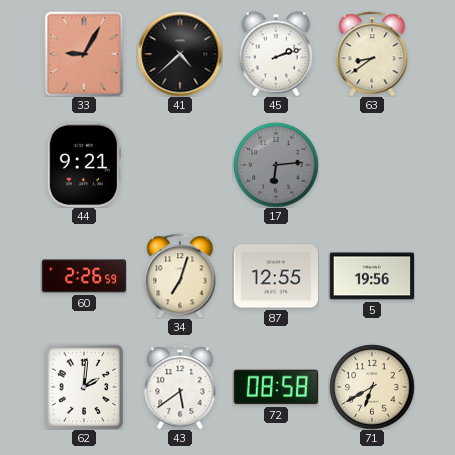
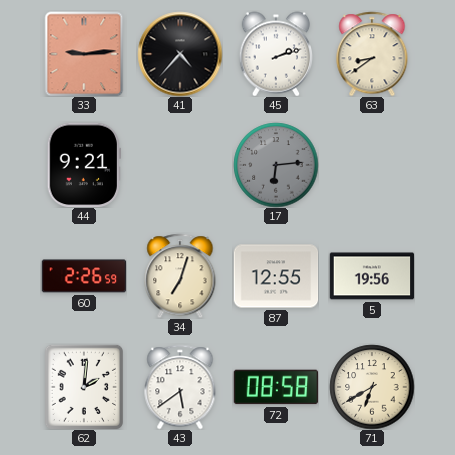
33: 9:05 -> 9:14
41: 4:38 -> 4:37
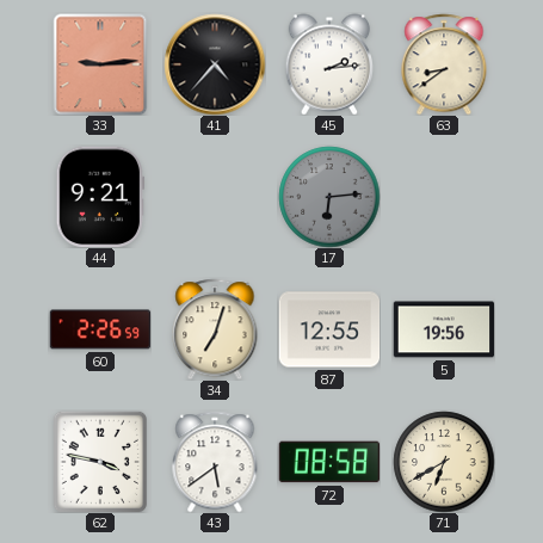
45: 2:12 -> 2:14
62: 2:01 -> 3:47
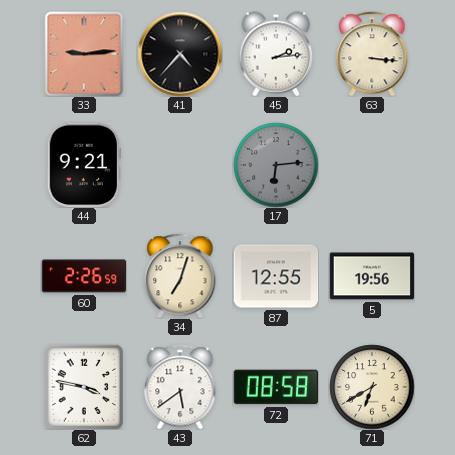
63: 8:39 -> 3:16
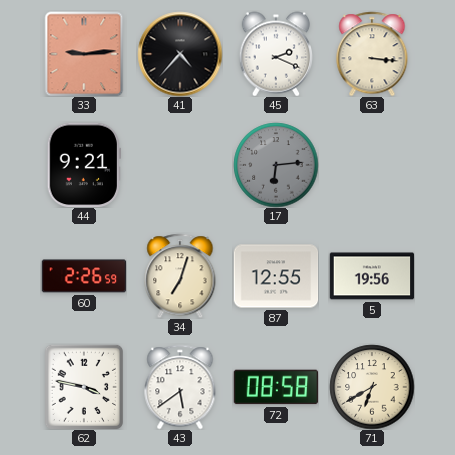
45: 2:14 -> 2:19
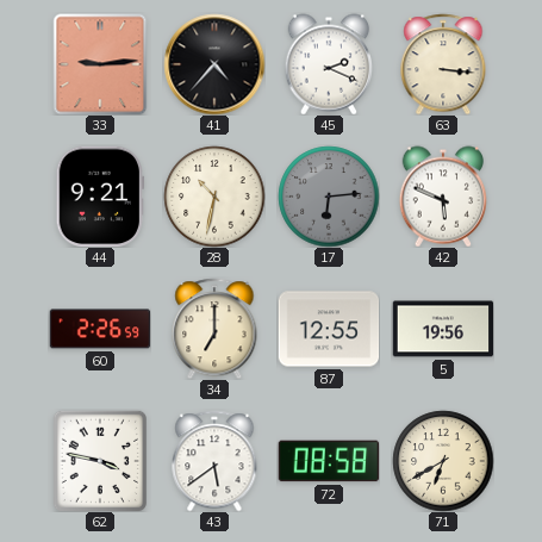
28: none -> 10:32
42: none -> 5:49
34: 7:03 -> 7:00
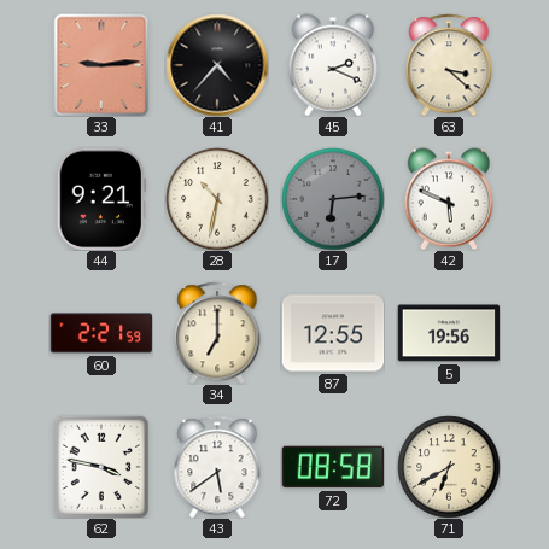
63: 3:16 -> 3:22
60: 2:26 -> 2:21
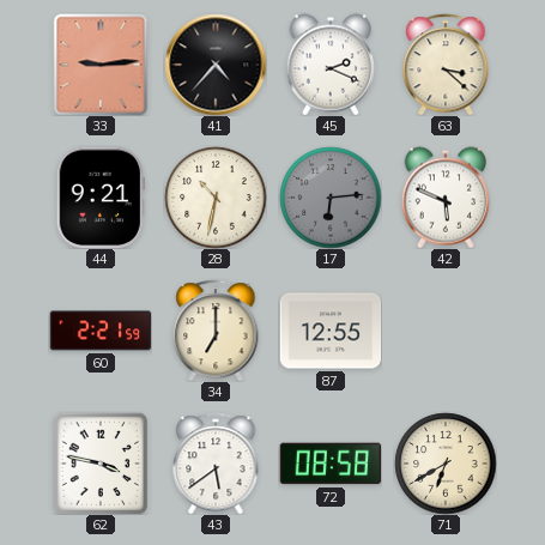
5: 19:56 -> none
